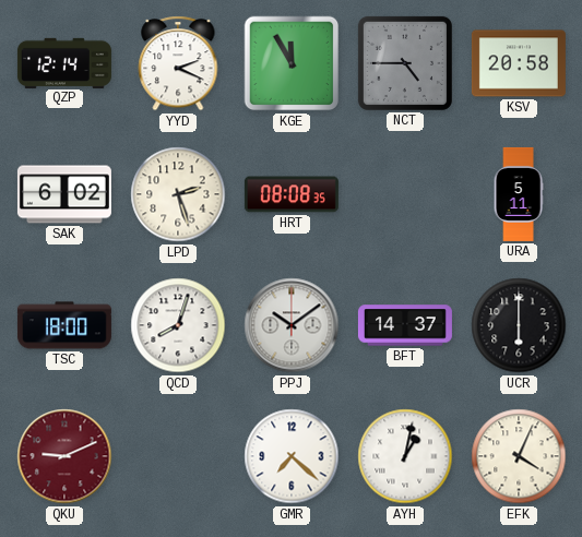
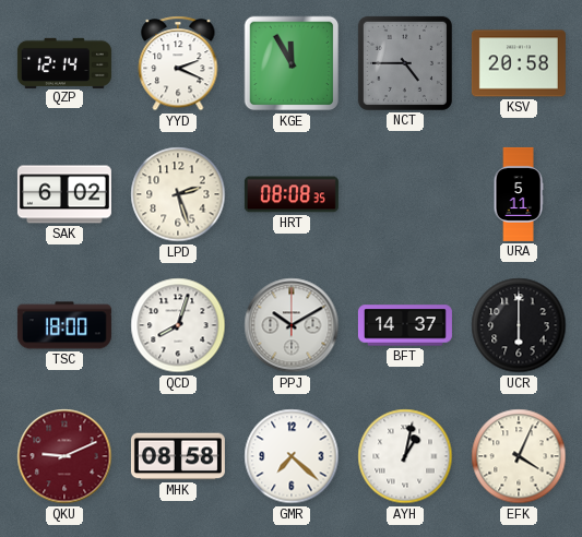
PPJ: 10:09 -> 10:10
MHK: none -> 08:58
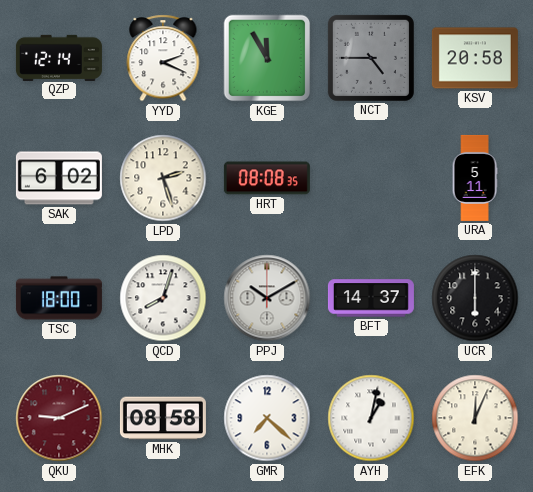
EFK: 4:04 -> 12:04
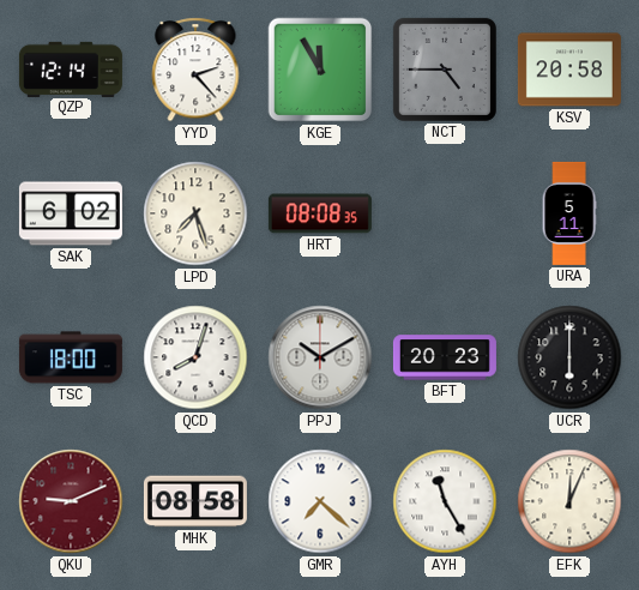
YYD: 2:19 -> 2:23
LPD: 2:27 -> 7:27
BFT: 14:37 -> 20:23
AYH: 1:02 -> 11:25
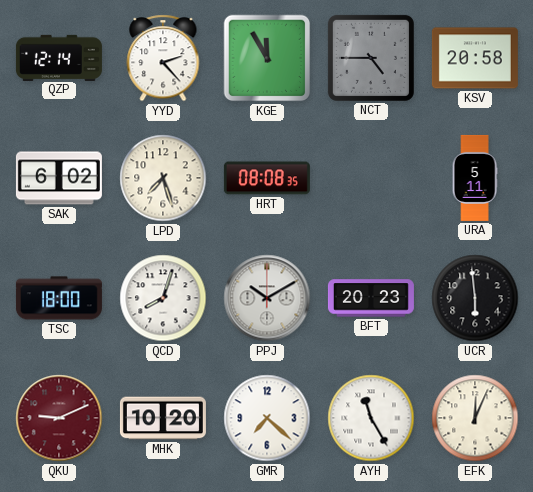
UCR: 6:00 -> 5:59
MHK: 08:58 -> 10:20
